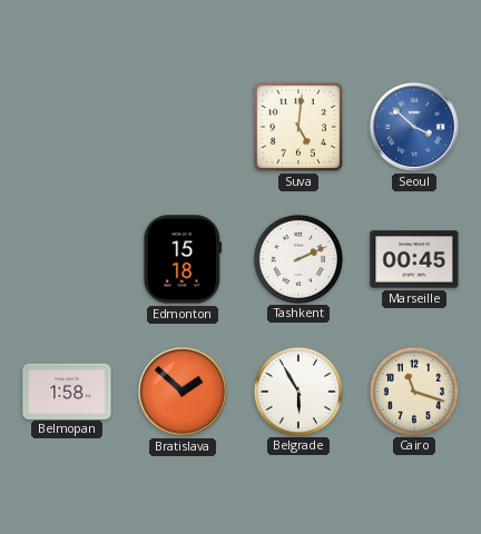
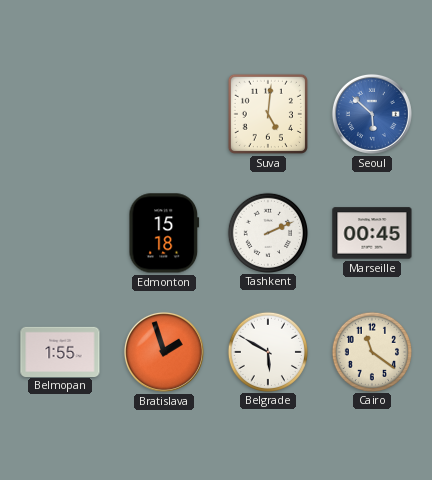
Seoul: 3:52 -> 5:52
Belmopan: 1:58 -> 1:55
Bratislava: 1:52 -> 1:57
Belgrade: 5:55 -> 5:50
Cairo: 11:18 -> 11:21
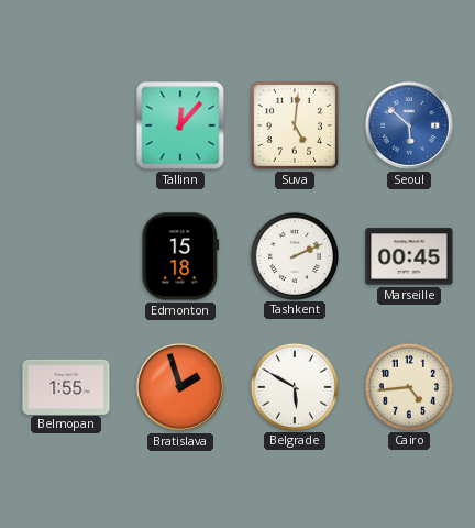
Tallinn: none -> 12:07
Cairo: 11:21 -> 4:44
